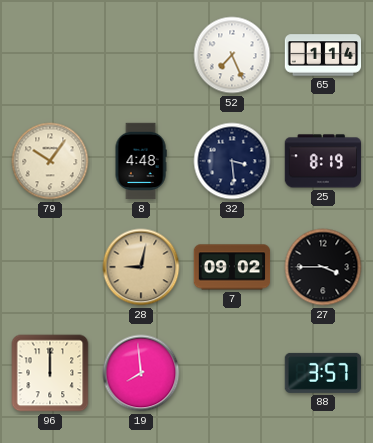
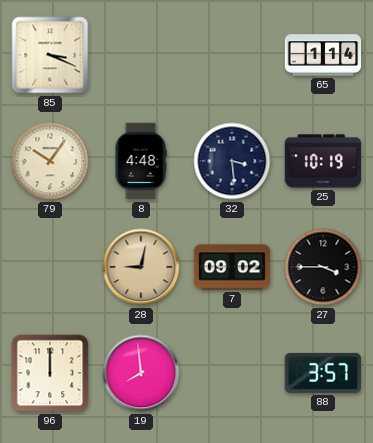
85: none -> 3:19
52: 7:26 -> none
25: 8:19 -> 10:19
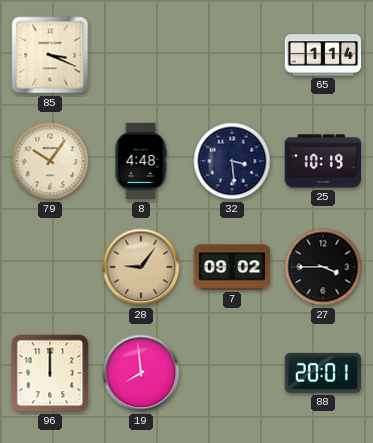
28: 9:02 -> 9:06
88: 3:57 -> 20:01
